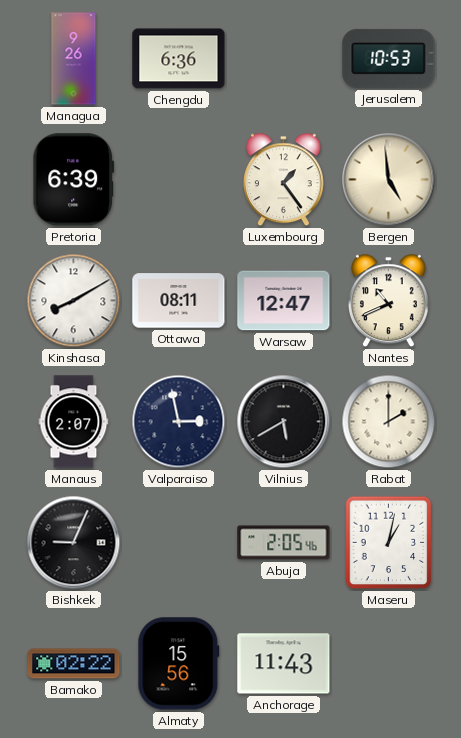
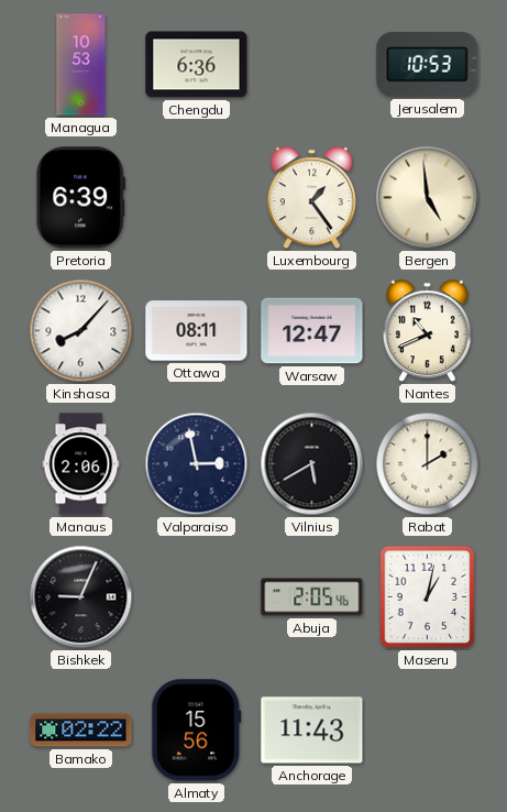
Managua: 9:26 -> 10:53
Kinshasa: 8:10 -> 8:07
Manaus: 2:07 -> 2:06
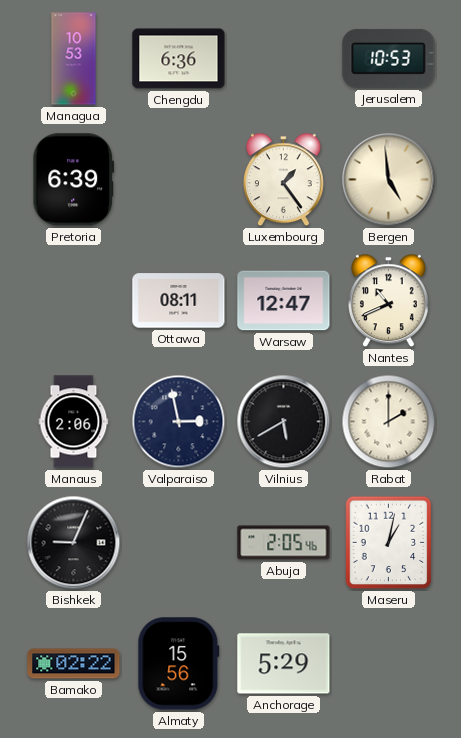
Kinshasa: 8:07 -> none
Anchorage: 11:43 -> 5:29
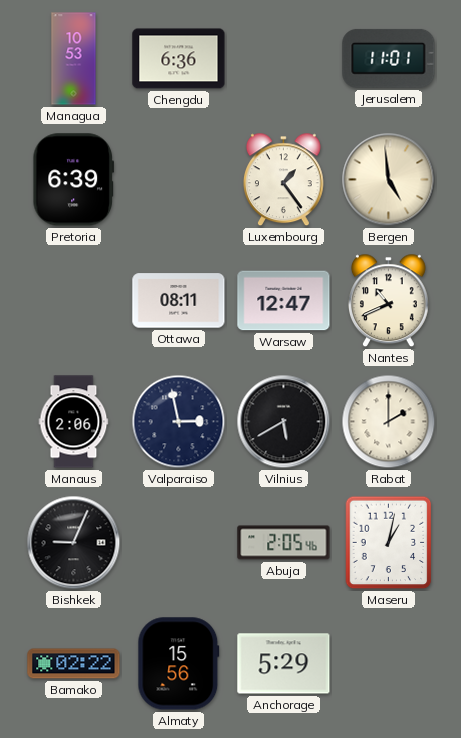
Jerusalem: 10:53 -> 11:01
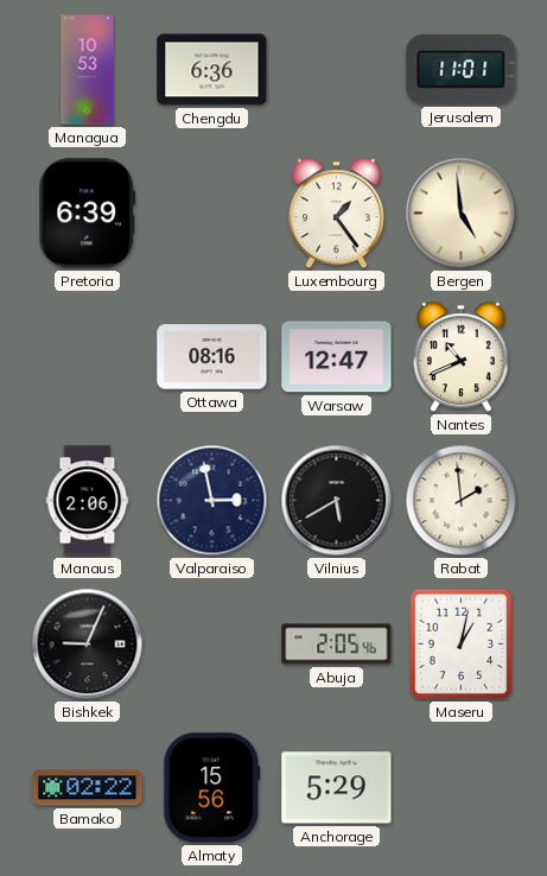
Ottawa: 08:11 -> 08:16
Rabat: 2:00 -> 1:59
